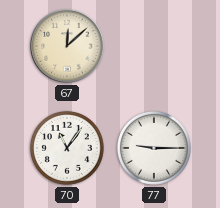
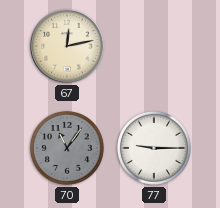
67: 12:08 -> 12:13
70 dial: white -> grey
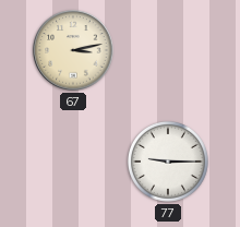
67: 12:13 -> 3:13
70: 11:06 -> none
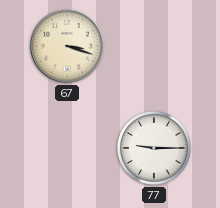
67: 3:13 -> 3:18
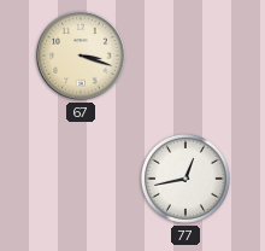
77: 9:15 -> 12:43
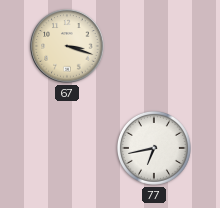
77: 12:43 -> 6:43
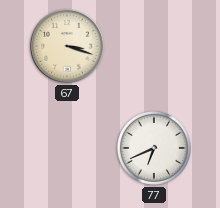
77: 6:43 -> 6:41
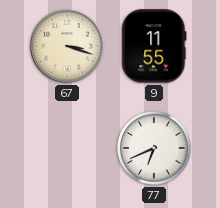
9: none -> 11:55
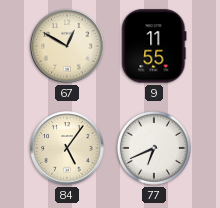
67: 3:18 -> 12:50
84: none -> 5:06
